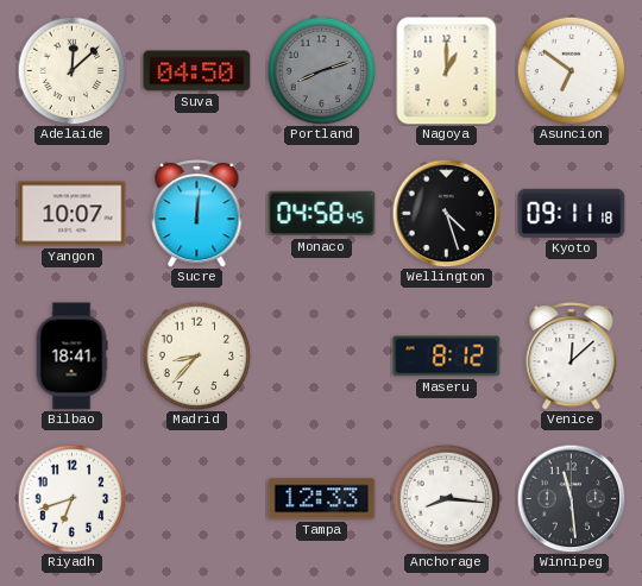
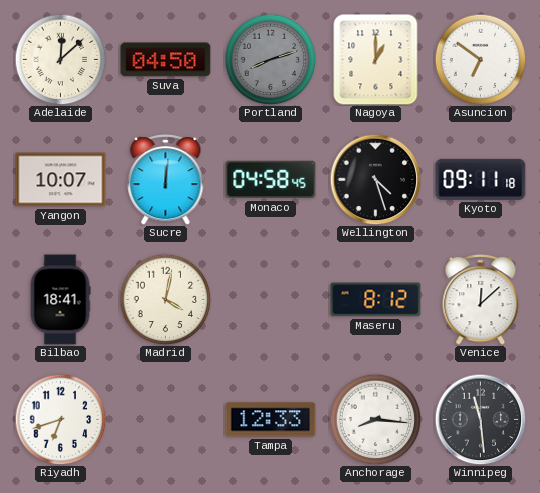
Madrid: 8:37 -> 4:02
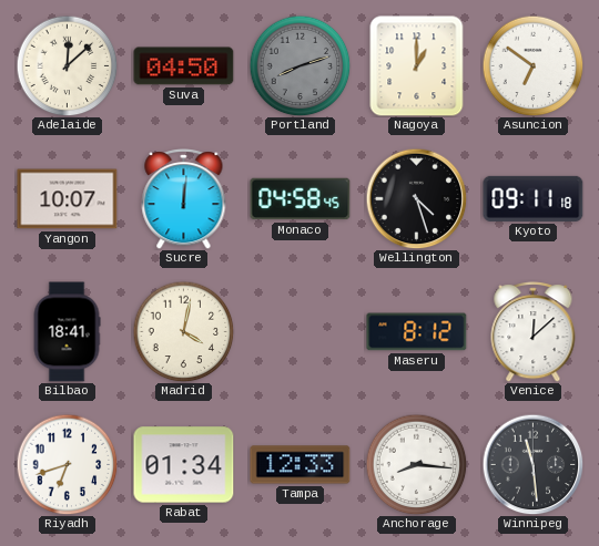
Rabat: none -> 01:34
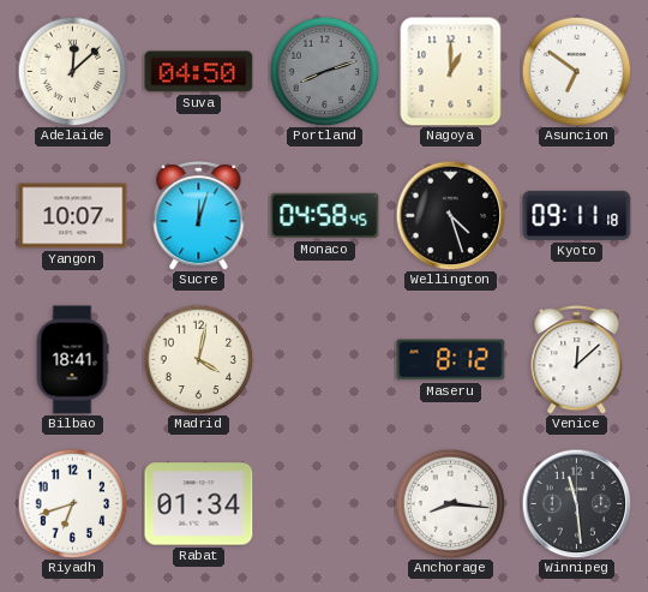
Sucre: 12:01 -> 12:03
Tampa: 12:33 -> none
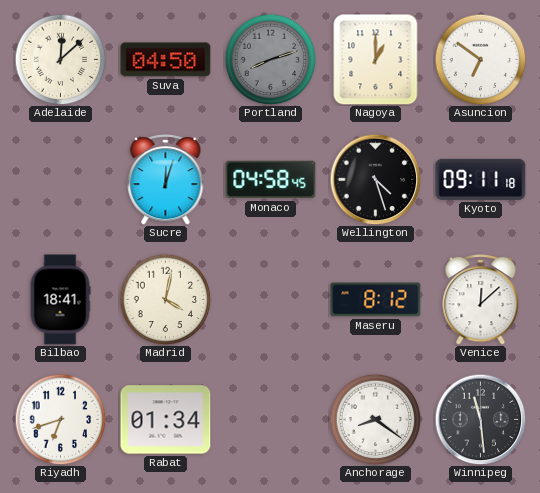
Yangon: 10:07 -> none
Anchorage: 8:16 -> 8:21
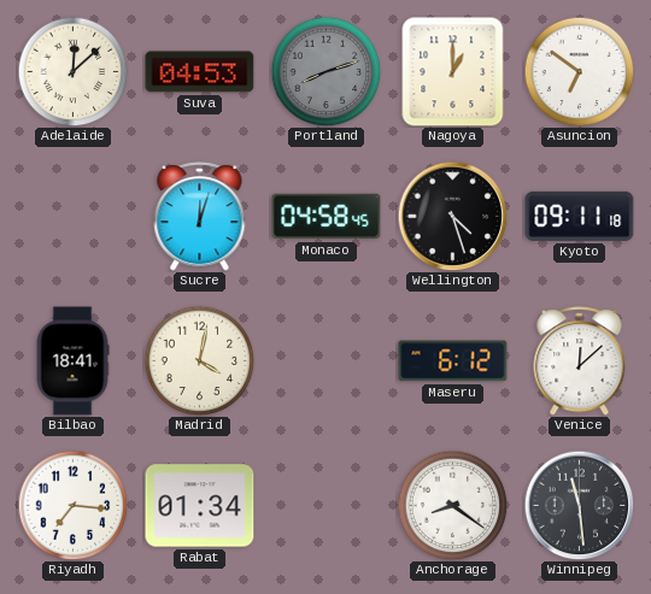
Suva: 04:50 -> 04:53
Maseru: 8:12 -> 6:12
Riyadh: 6:42 -> 7:16
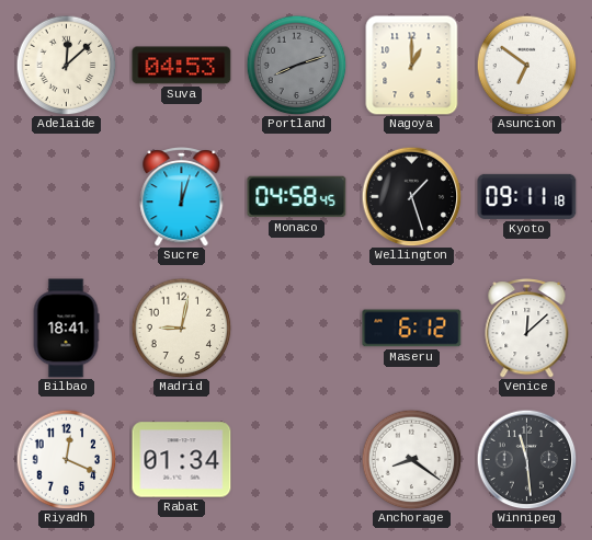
Wellington: 4:27 -> 1:27
Madrid: 4:02 -> 9:02
Riyadh: 7:16 -> 12:19
